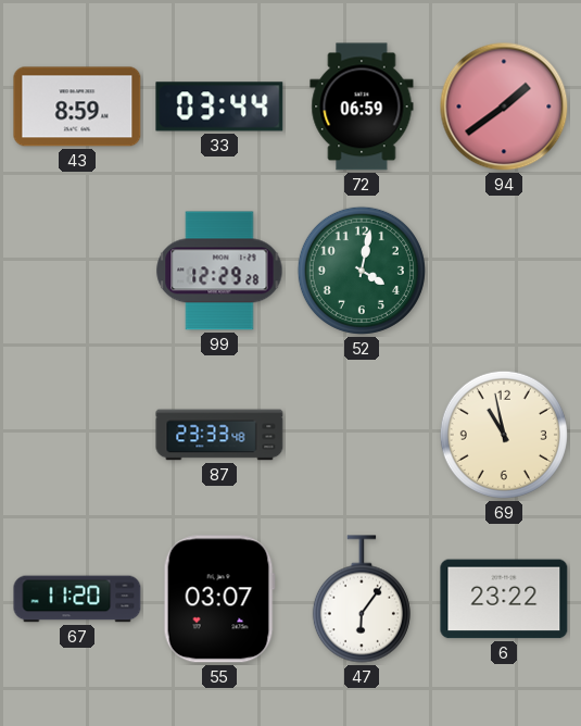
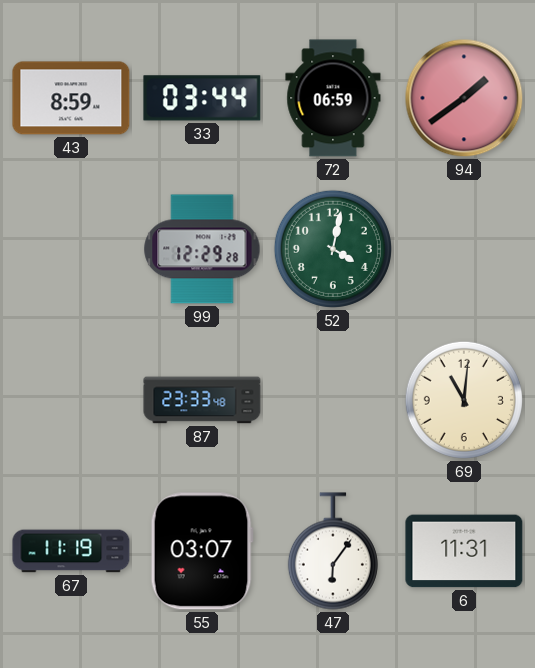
69: 10:58 -> 11:01
67: 11:20 -> 11:19
6: 23:22 -> 11:31
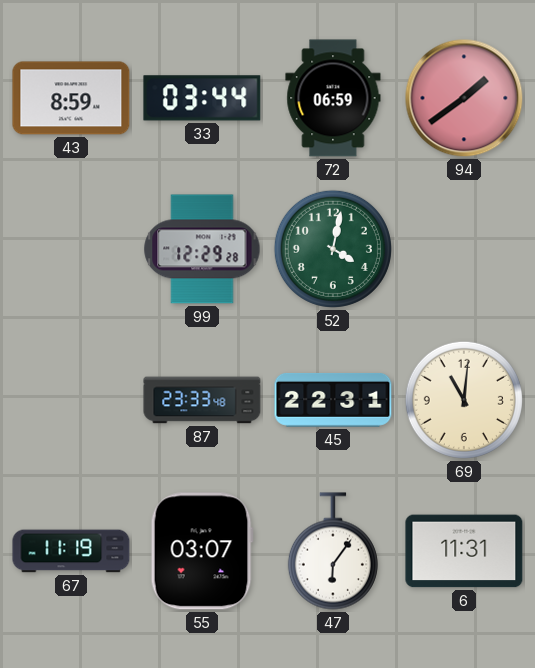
45: none -> 22:31
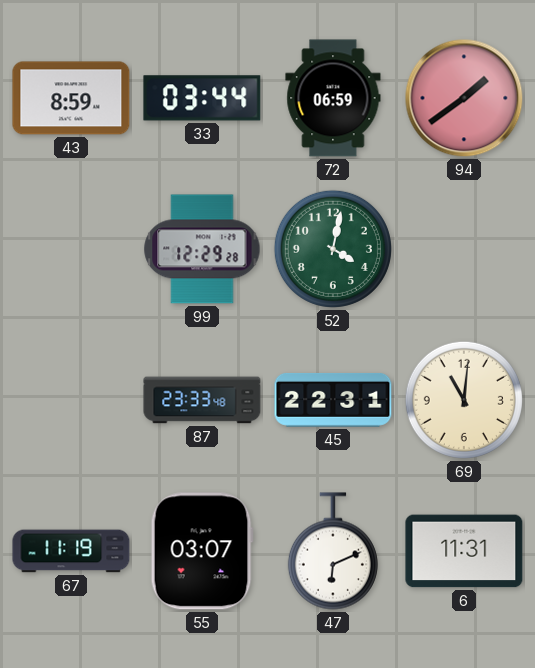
47: 6:06 -> 6:11
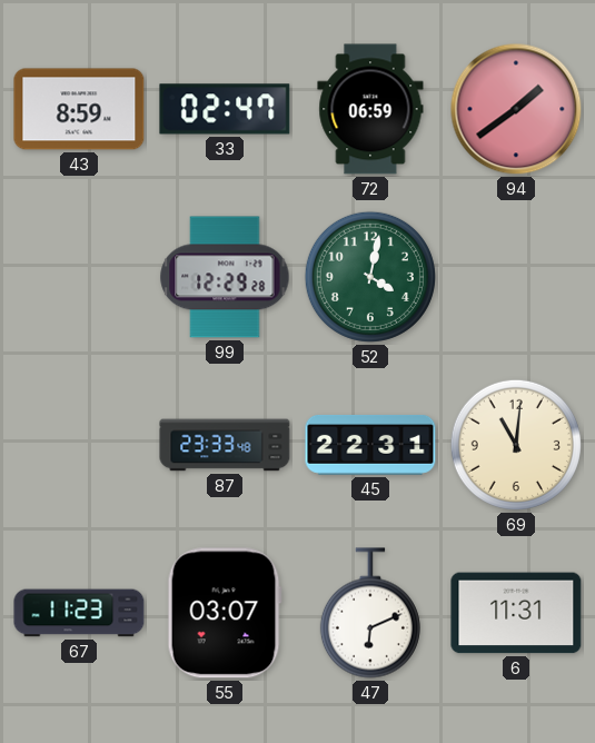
33: 03:44 -> 02:47
67: 11:19 -> 11:23
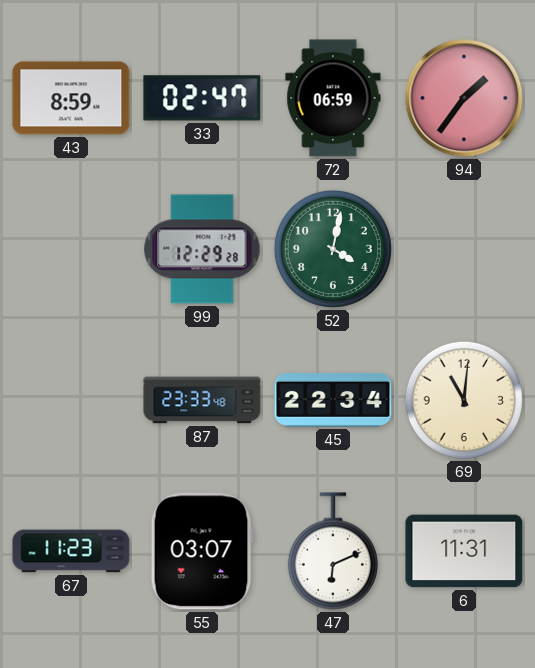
94: 1:39 -> 1:36
45: 22:31 -> 22:34
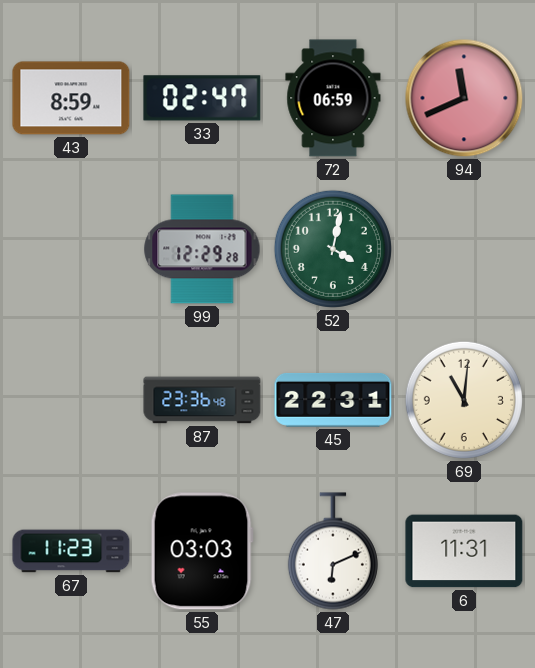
94: 1:36 -> 11:41
87: 23:33 -> 23:36
45: 22:34 -> 22:31
55: 03:07 -> 03:03
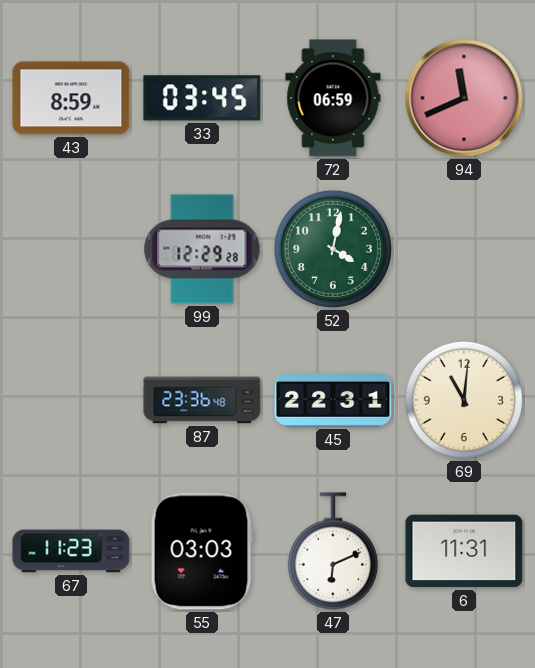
33: 02:47 -> 03:45
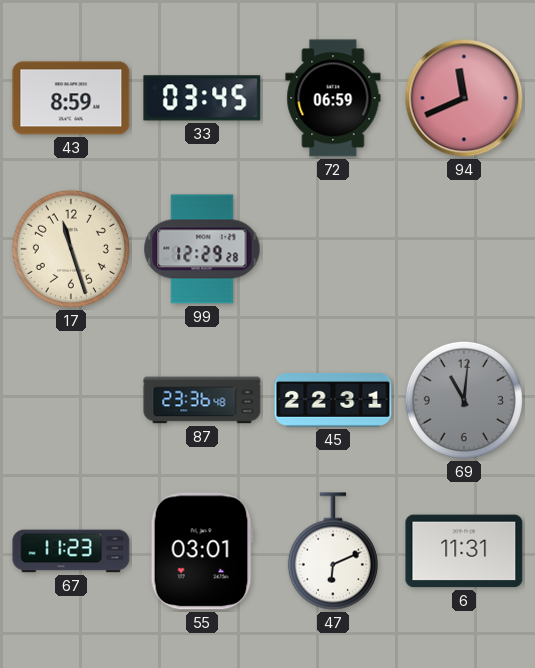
17: none -> 11:27
52: 4:02 -> none
69 dial: cream -> grey
55: 03:03 -> 03:01
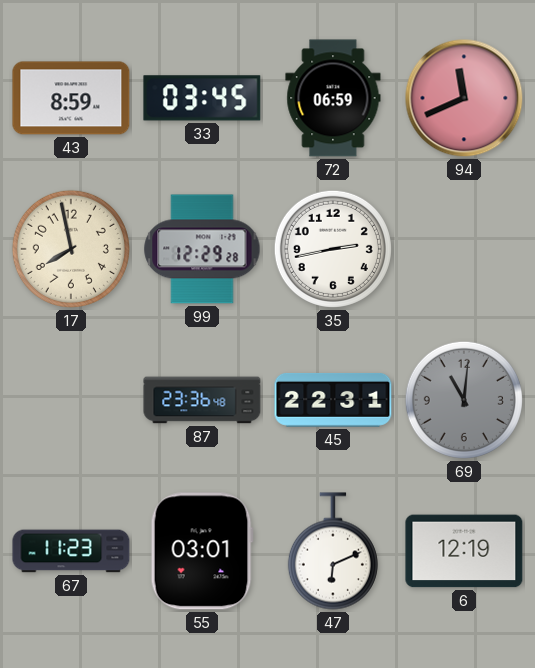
17: 11:27 -> 7:58
35: none -> 2:43
6: 11:31 -> 12:19
